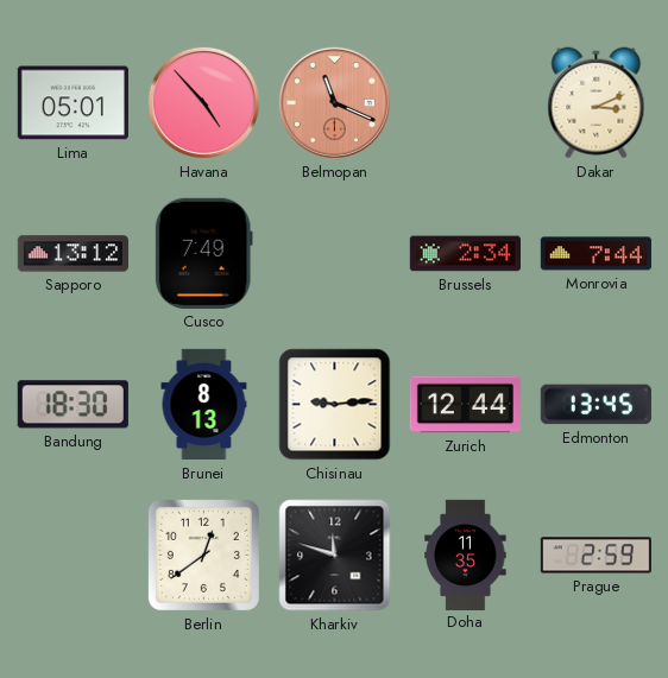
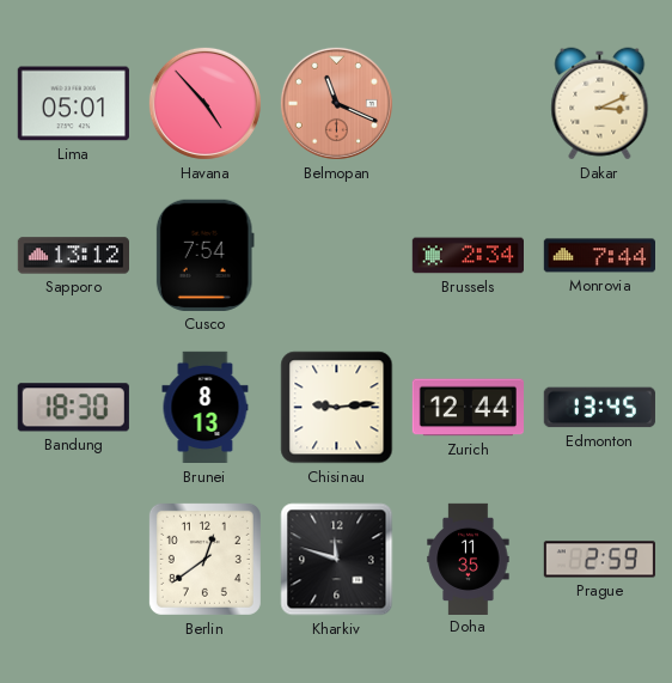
Cusco: 7:49 -> 7:54
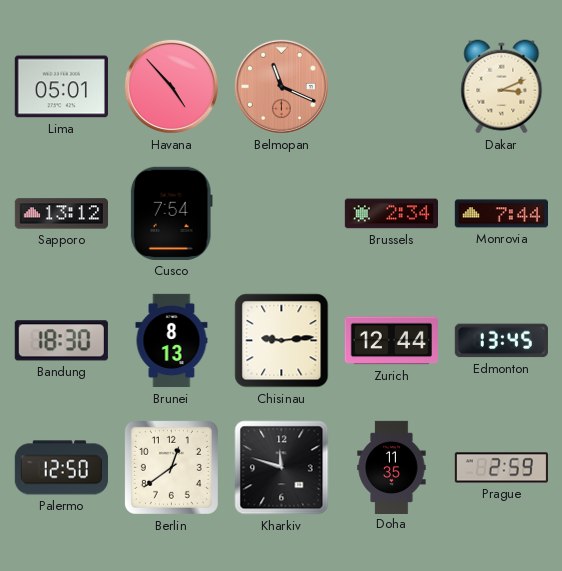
Palermo: none -> 12:50
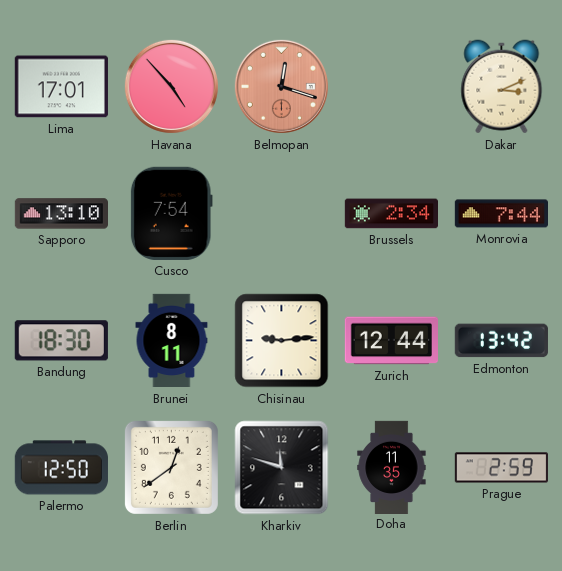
Lima: 05:01 -> 17:01
Belmopan: 11:19 -> 12:18
Sapporo: 13:12 -> 13:10
Brunei: 8:13 -> 8:11
Edmonton: 13:45 -> 13:42
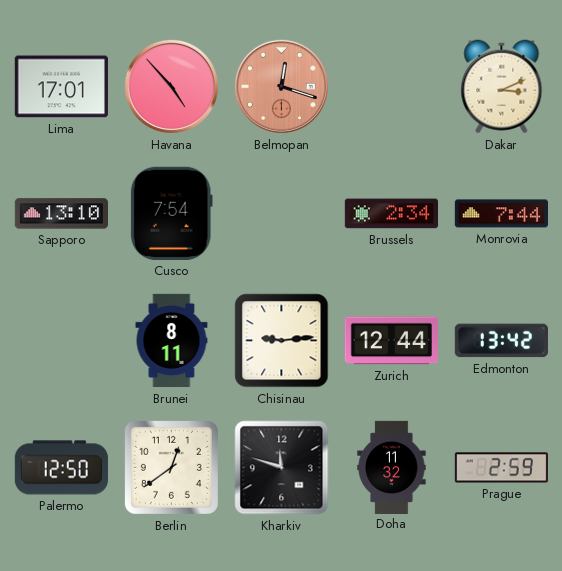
Bandung: 18:30 -> none
Doha: 11:35 -> 11:32
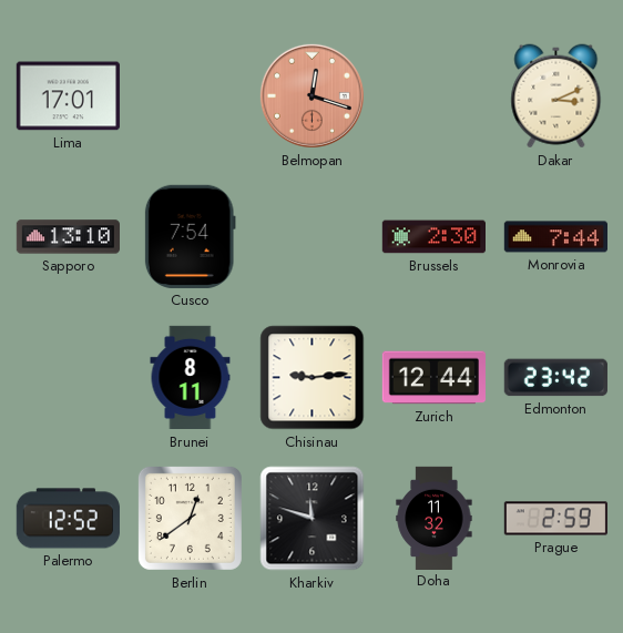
Havana: 4:53 -> none
Brussels: 2:34 -> 2:30
Edmonton: 13:42 -> 23:42
Palermo: 12:50 -> 12:52
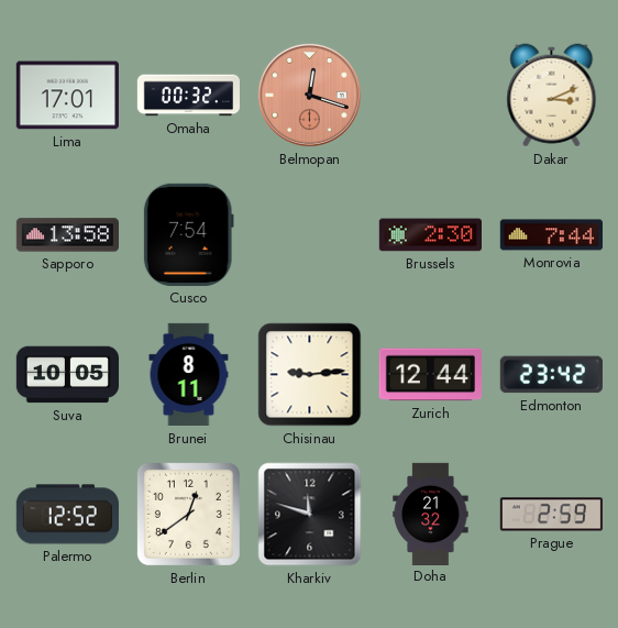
Omaha: none -> 00:32
Sapporo: 13:10 -> 13:58
Suva: none -> 10:05
Doha: 11:32 -> 21:32
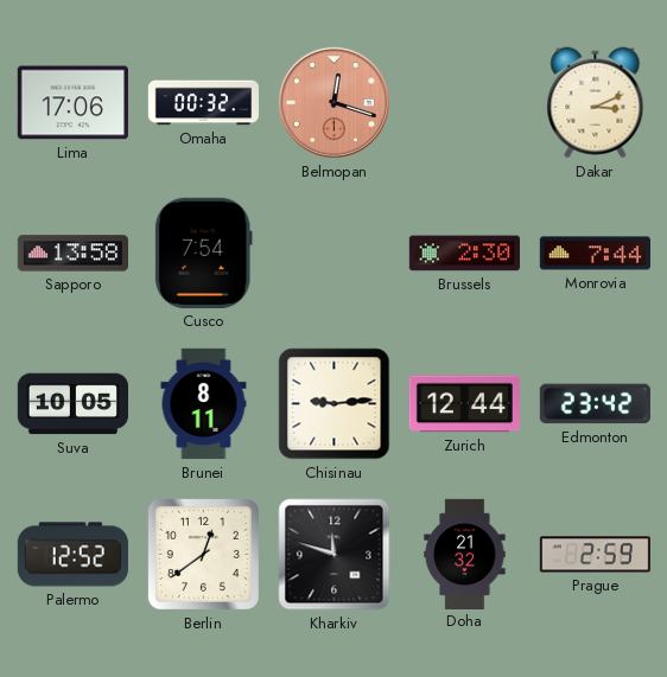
Lima: 17:01 -> 17:06
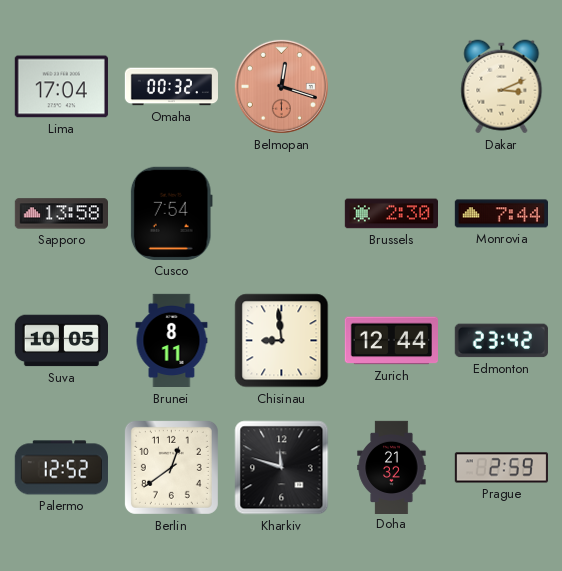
Lima: 17:06 -> 17:04
Chisinau: 9:14 -> 8:59
